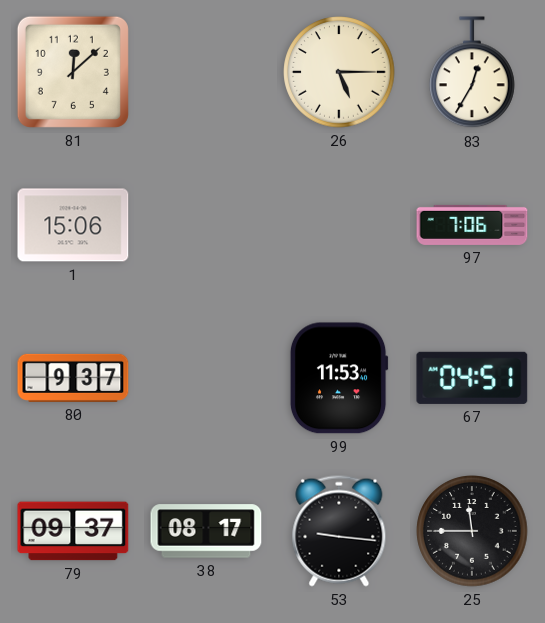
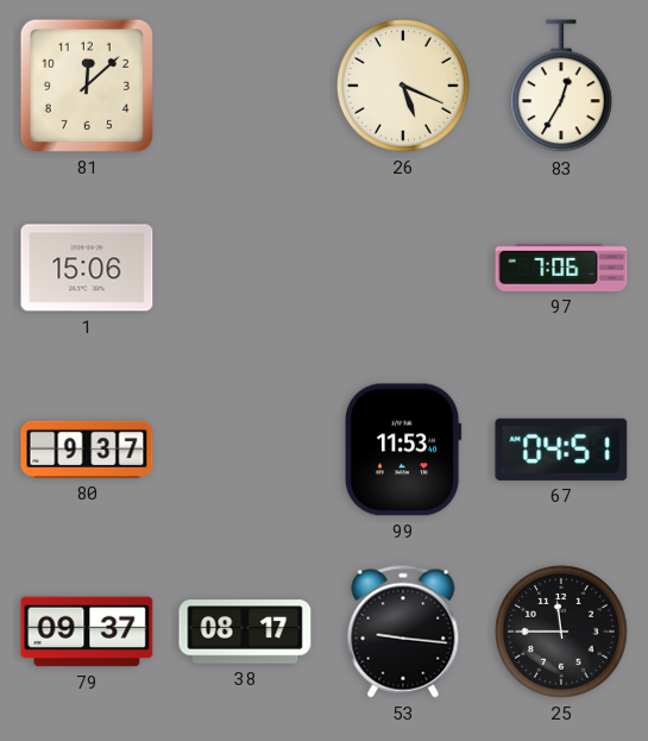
26: 5:15 -> 5:19
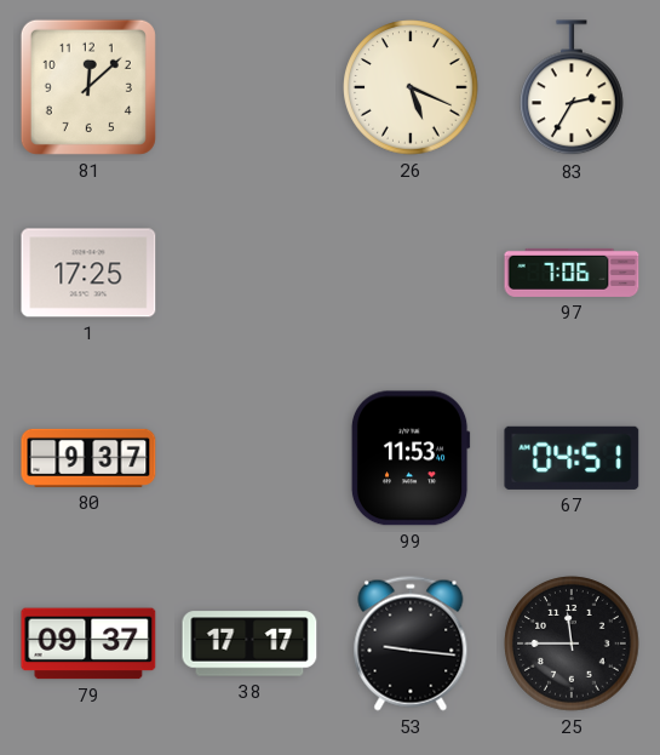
83: 12:35 -> 2:35
1: 15:06 -> 17:25
38: 08:17 -> 17:17
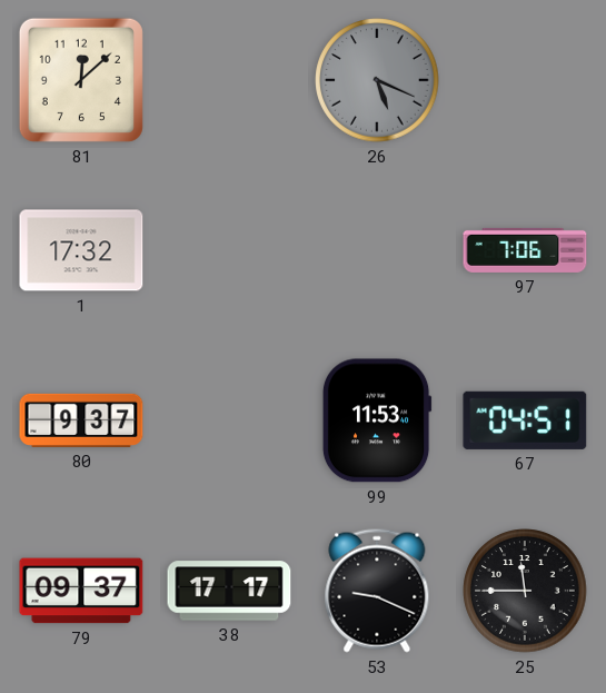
26 dial: cream -> grey
83: 2:35 -> none
1: 17:25 -> 17:32
53: 9:16 -> 9:19
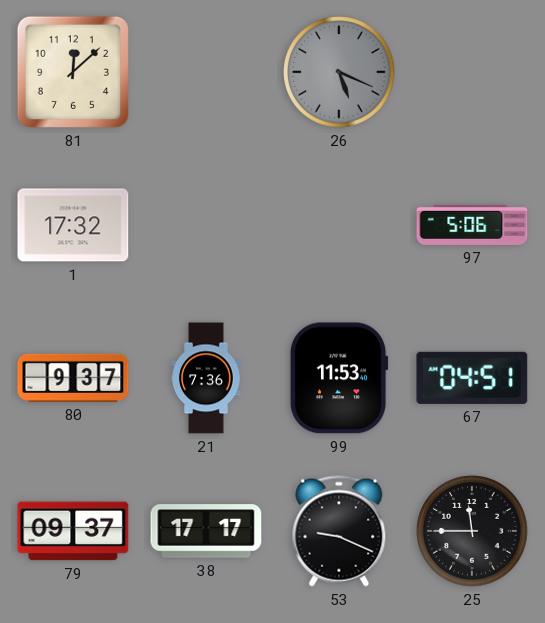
97: 7:06 -> 5:06
21: none -> 7:36
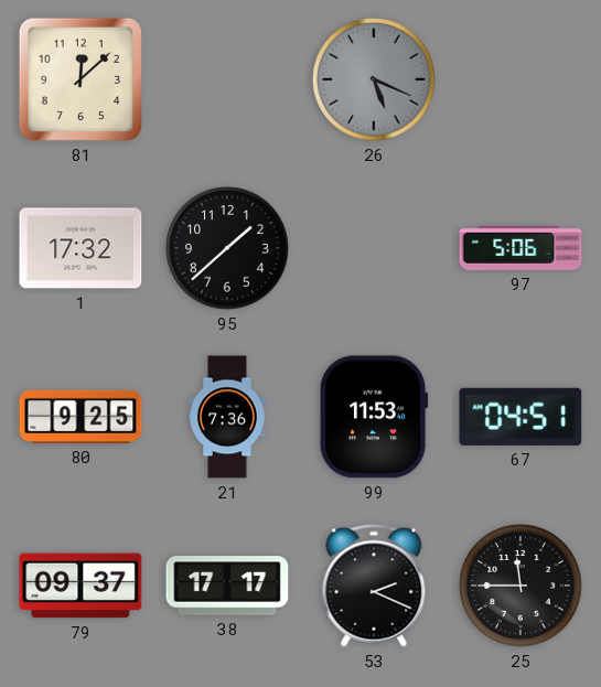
95: none -> 1:38
80: 9:37 -> 9:25
53: 9:19 -> 2:19
